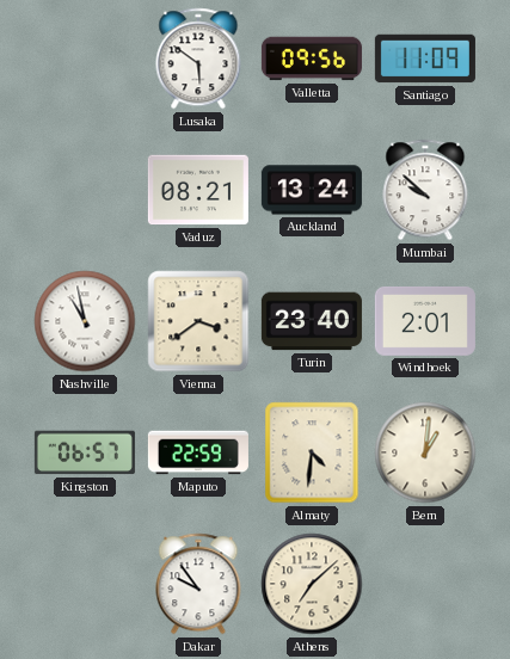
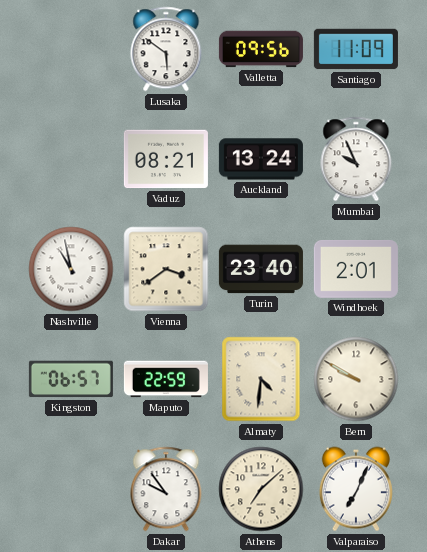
Mumbai: 9:52 -> 9:56
Bern: 1:01 -> 9:50
Valparaiso: none -> 7:04
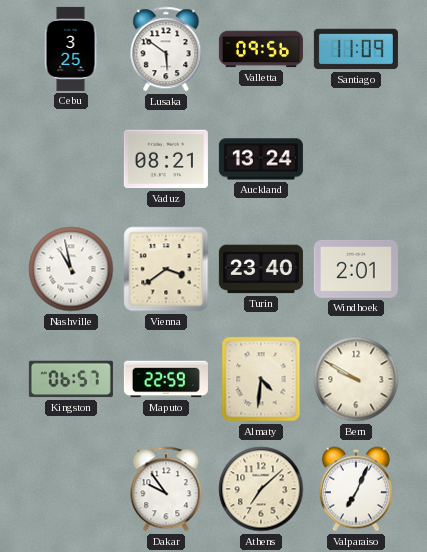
Cebu: none -> 3:25
Mumbai: 9:56 -> none
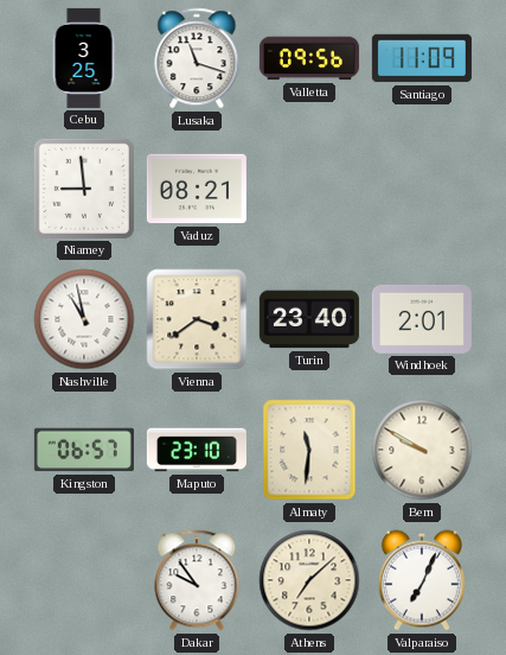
Lusaka: 5:51 -> 11:18
Niamey: none -> 8:59
Auckland: 13:24 -> none
Maputo: 22:59 -> 23:10
Almaty: 4:31 -> 11:31
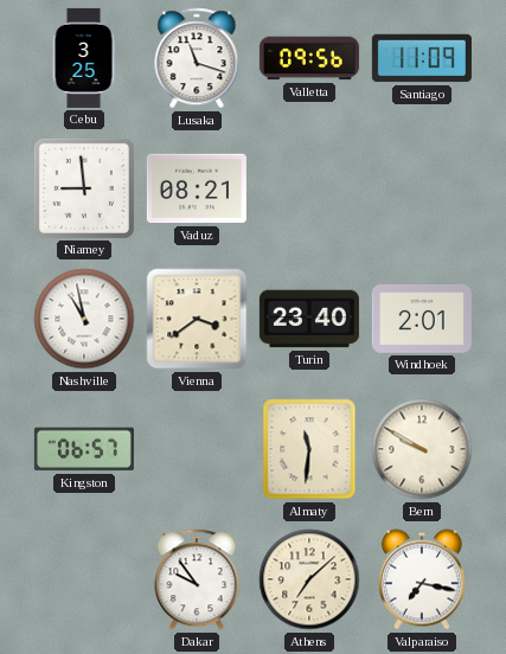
Maputo: 23:10 -> none
Valparaiso: 7:04 -> 7:17
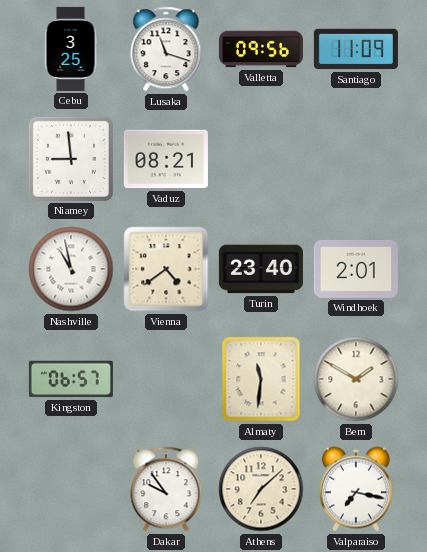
Vienna: 3:39 -> 4:39
Bern: 9:50 -> 1:50
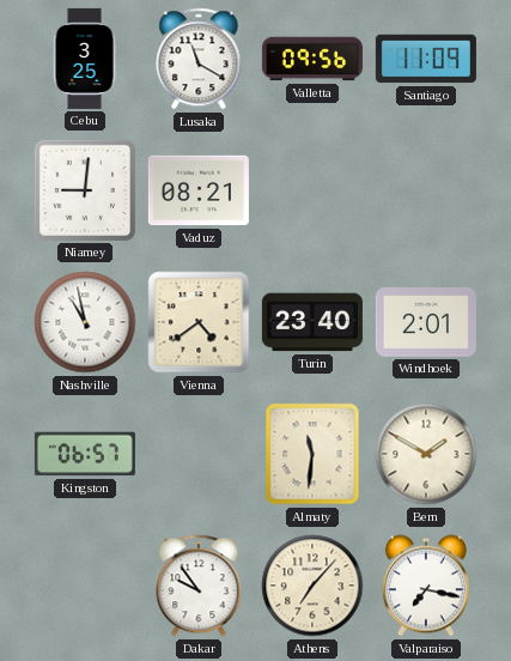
Lusaka: 11:18 -> 11:20
Niamey: 8:59 -> 9:01
Athens: 7:08 -> 7:07
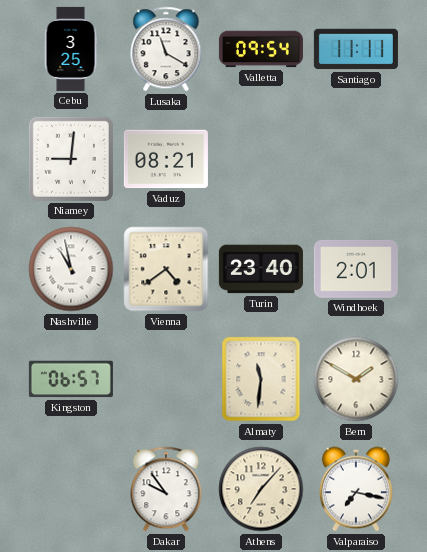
Valletta: 09:56 -> 09:54
Santiago: 11:09 -> 11:11
